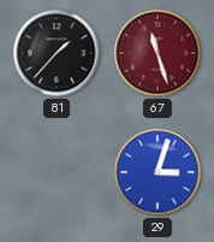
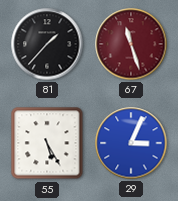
55: none -> 5:25
29: 3:03 -> 3:04
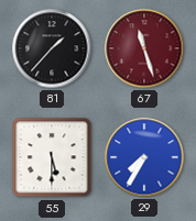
55: 5:25 -> 5:30
29: 3:04 -> 7:35
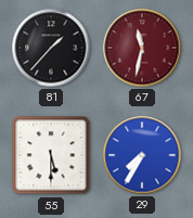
67: 11:27 -> 11:32
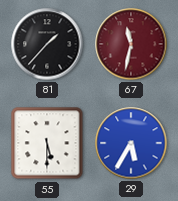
29: 7:35 -> 5:35
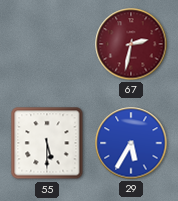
81: 1:37 -> none
67: 11:32 -> 2:32
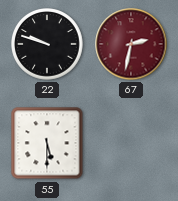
22: none -> 9:48
29: 5:35 -> none
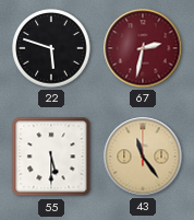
22: 9:48 -> 5:48
43: none -> 11:24
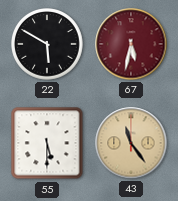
22: 5:48 -> 5:50
67: 2:32 -> 5:32
